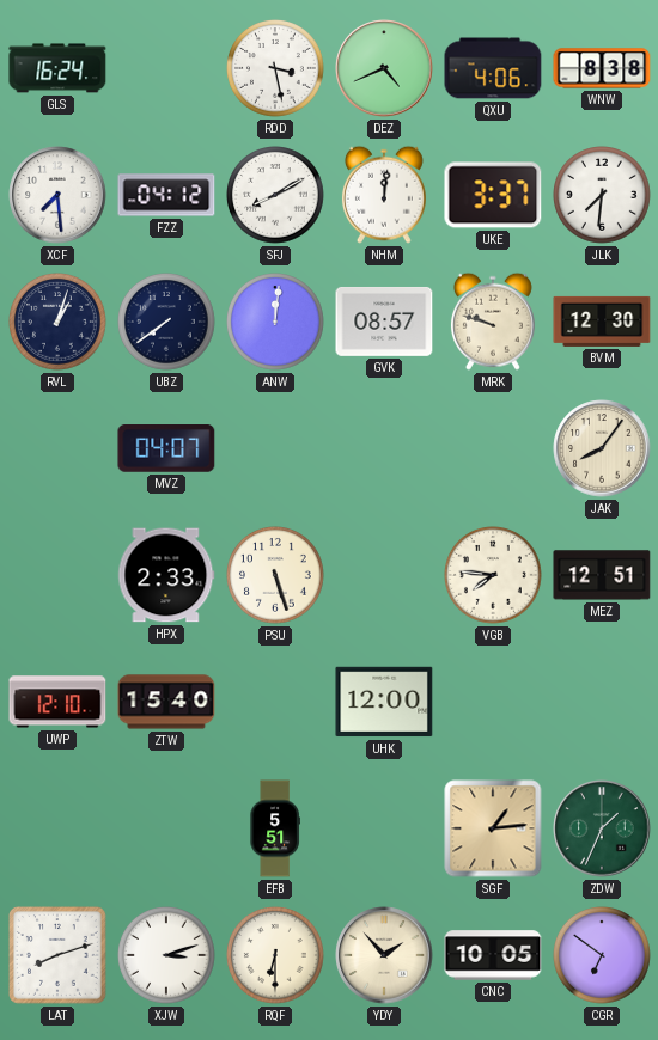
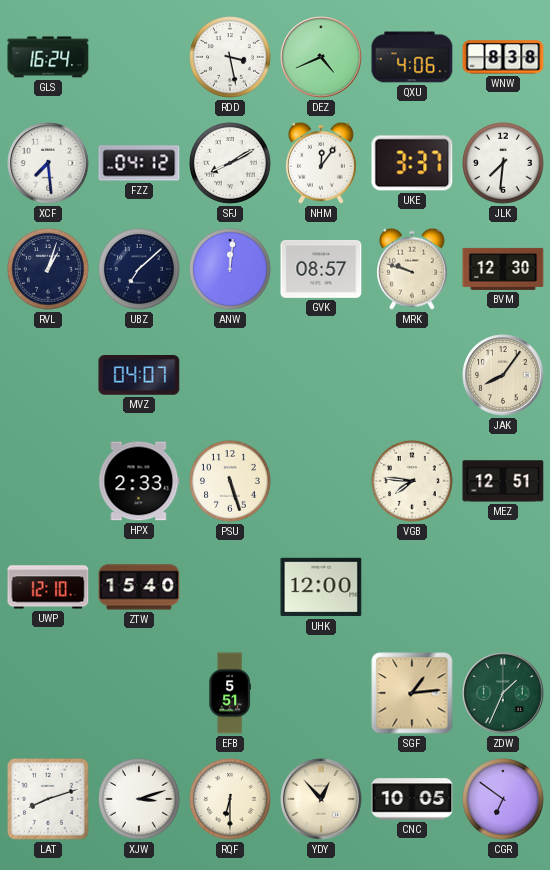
NHM: 12:01 -> 12:06
UBZ: 7:39 -> 7:08
YDY: 1:53 -> 12:53
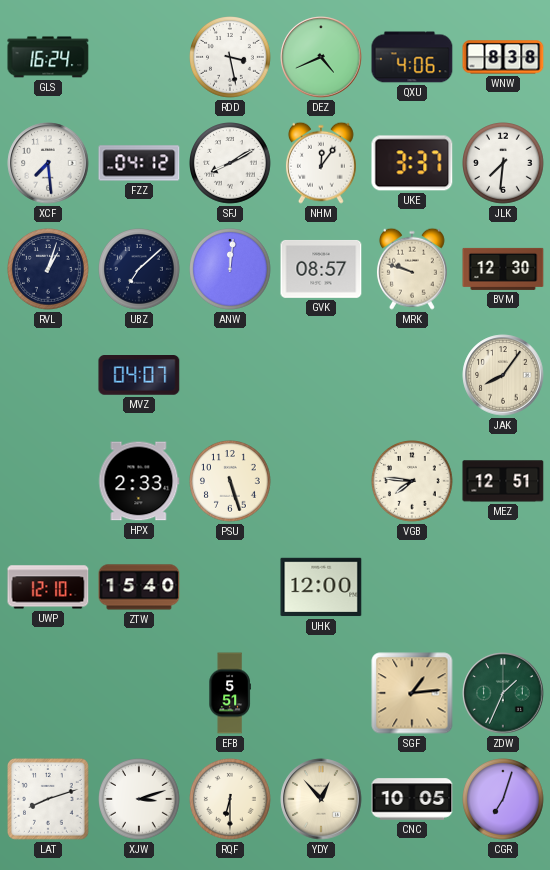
CGR: 6:51 -> 7:03
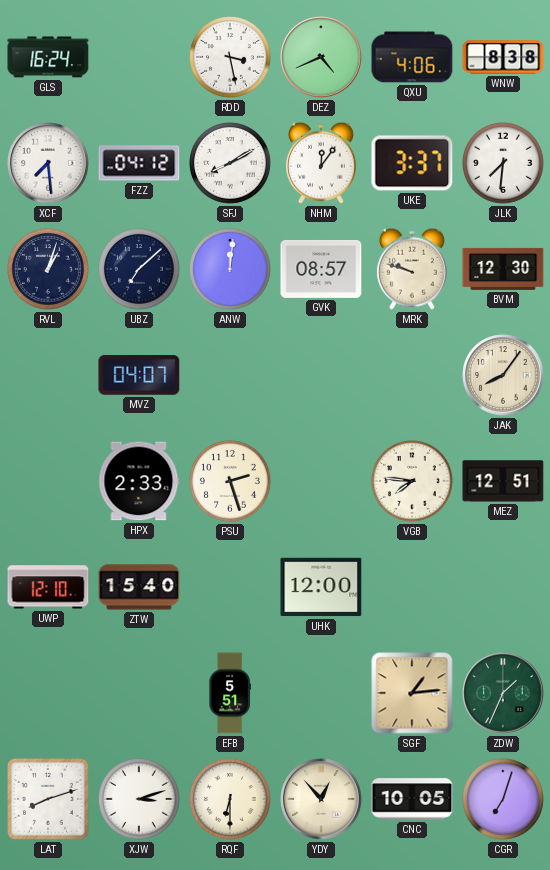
PSU: 5:27 -> 2:27
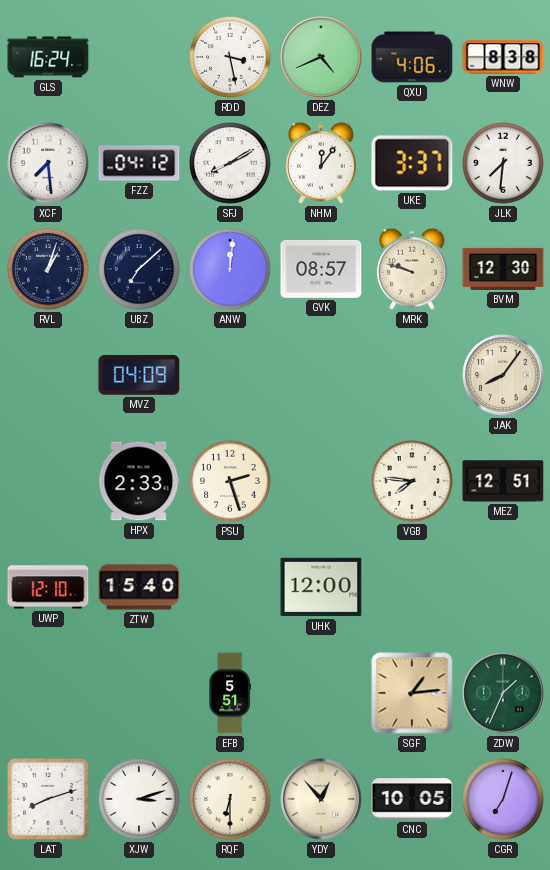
MVZ: 04:07 -> 04:09
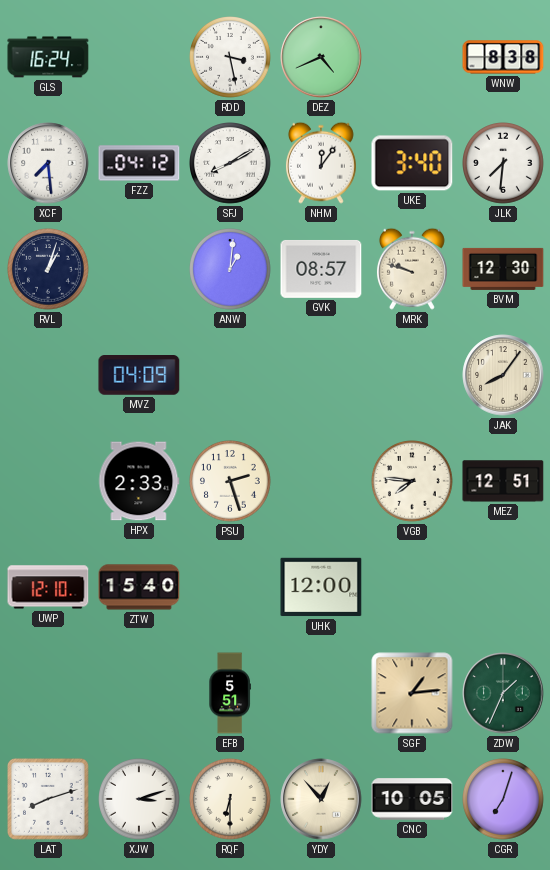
QXU: 4:06 -> none
UKE: 3:37 -> 3:40
UBZ: 7:08 -> none
ANW: 12:01 -> 1:01
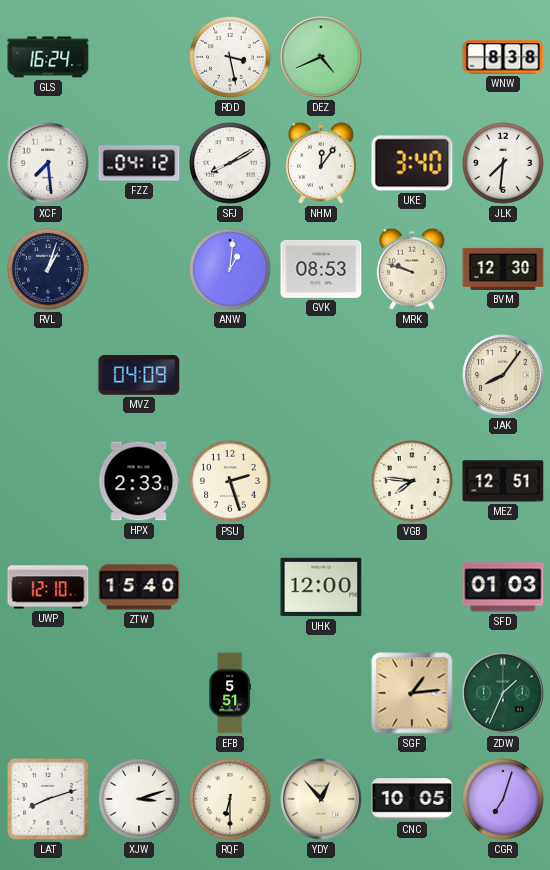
GVK: 08:57 -> 08:53
SFD: none -> 01:03
